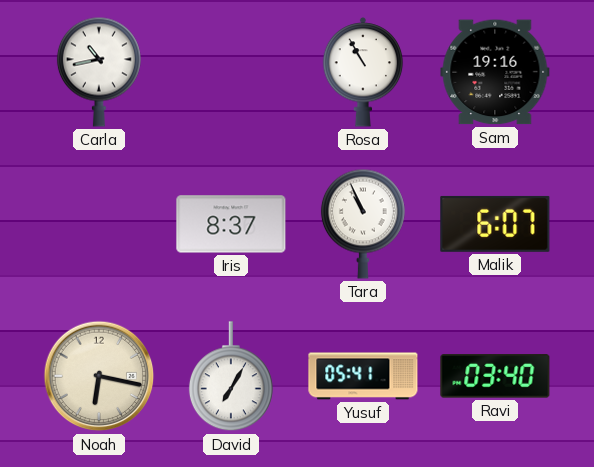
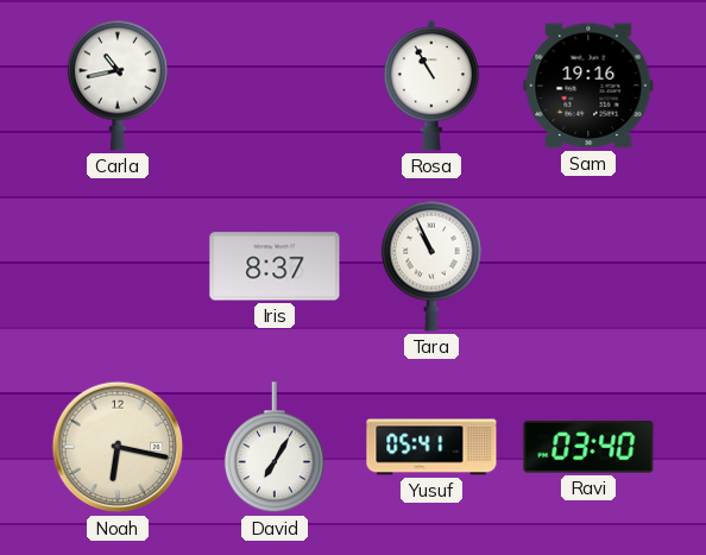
Malik: 6:07 -> none
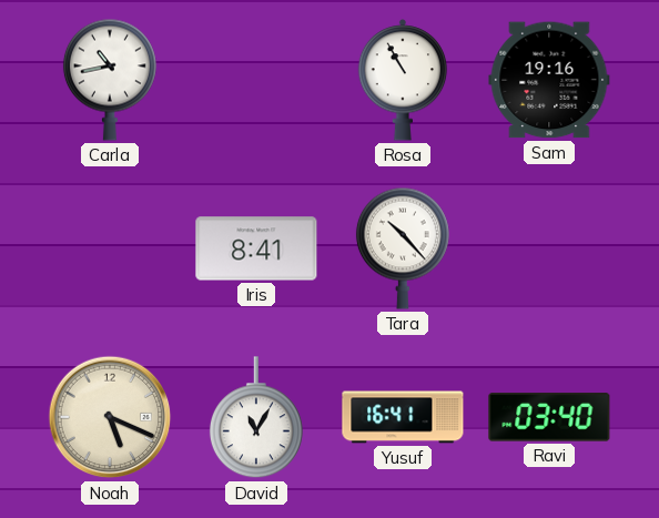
Iris: 8:37 -> 8:41
Tara: 10:56 -> 10:23
Noah: 6:17 -> 5:19
David: 7:05 -> 11:05
Yusuf: 05:41 -> 16:41
